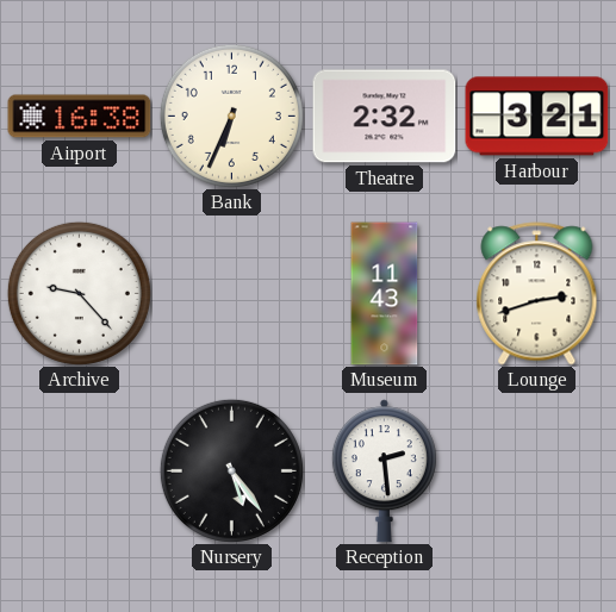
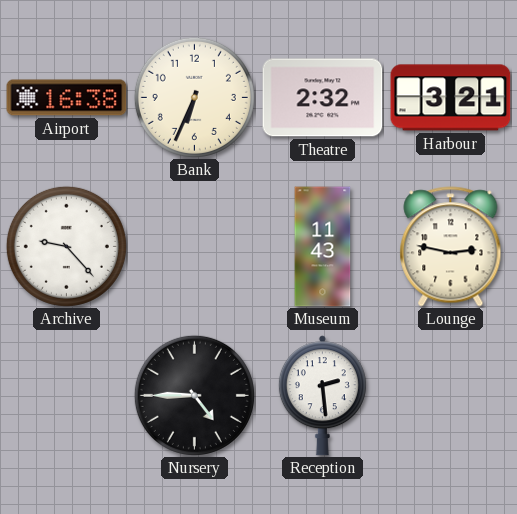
Lounge: 2:42 -> 2:47
Nursery: 5:24 -> 4:45
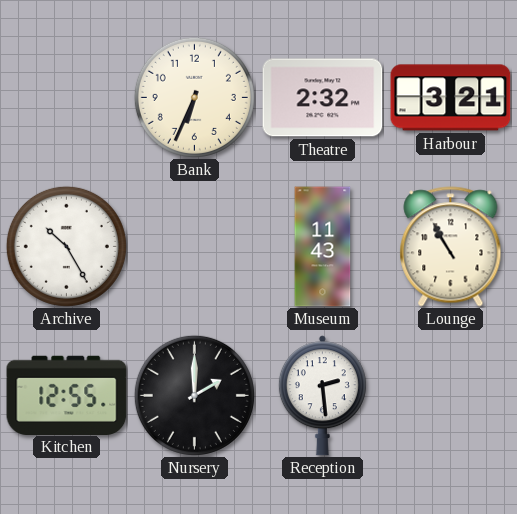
Airport: 16:38 -> none
Archive: 9:23 -> 10:25
Lounge: 2:47 -> 10:55
Kitchen: none -> 12:55
Nursery: 4:45 -> 2:00
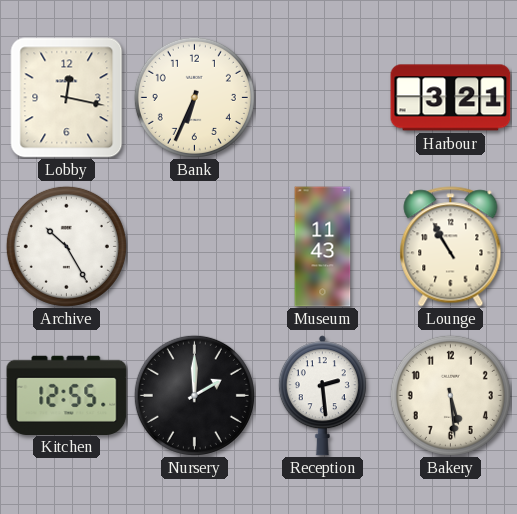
Lobby: none -> 12:17
Theatre: 2:32 -> none
Bakery: none -> 5:29
